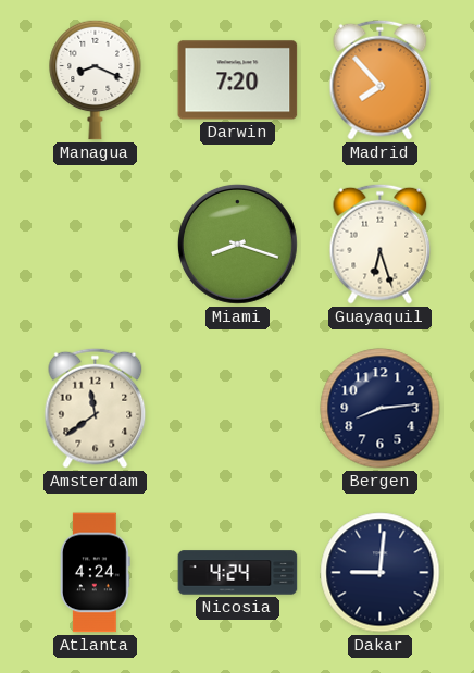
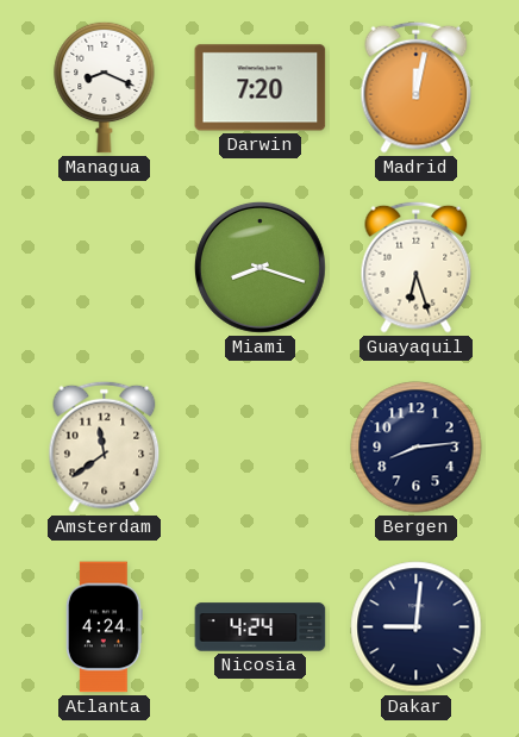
Madrid: 7:53 -> 12:02
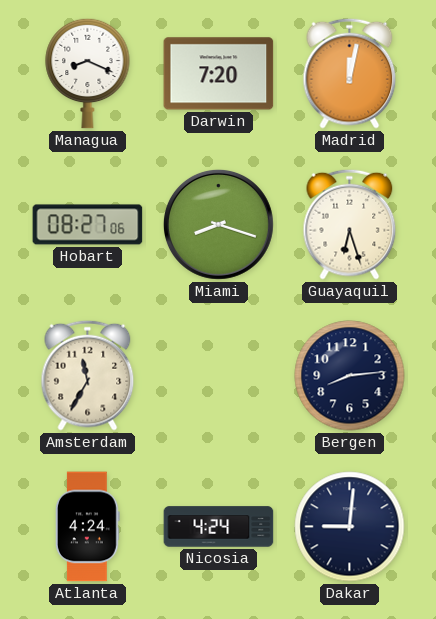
Hobart: none -> 08:27
Amsterdam: 11:39 -> 11:35
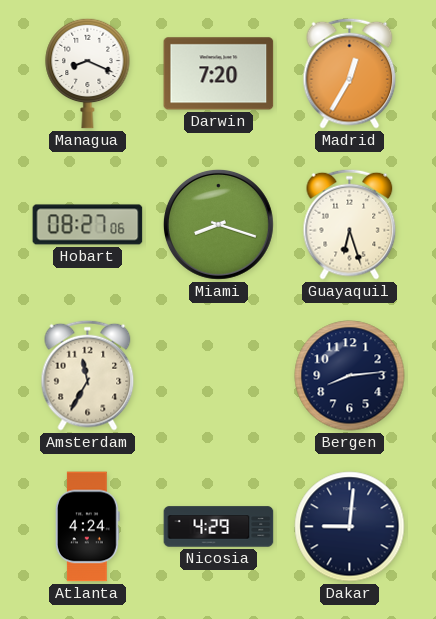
Madrid: 12:02 -> 12:35
Nicosia: 4:24 -> 4:29
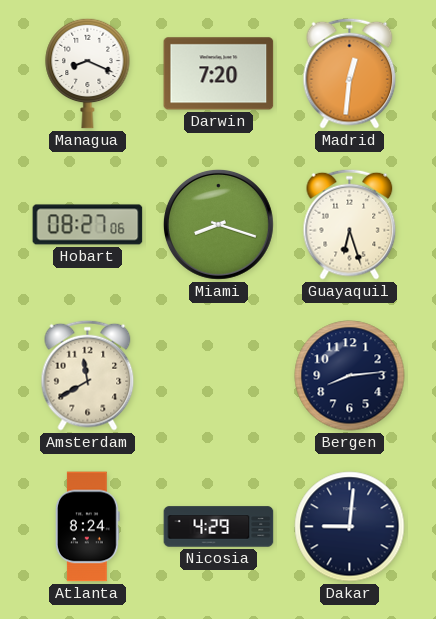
Madrid: 12:35 -> 12:31
Amsterdam: 11:35 -> 11:40
Atlanta: 4:24 -> 8:24
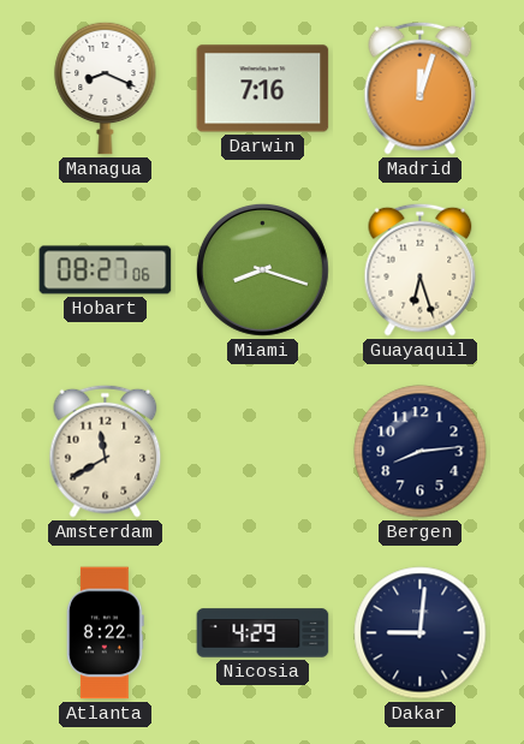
Darwin: 7:20 -> 7:16
Madrid: 12:31 -> 12:03
Atlanta: 8:24 -> 8:22
